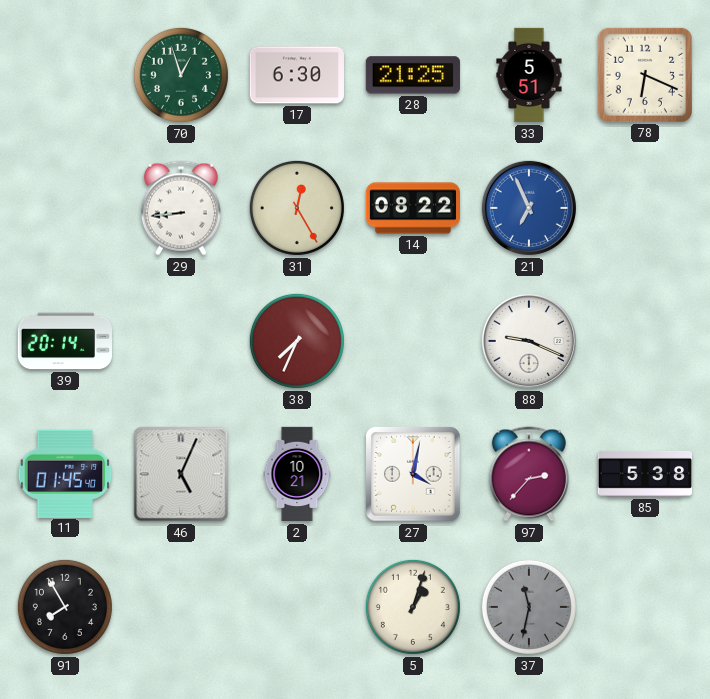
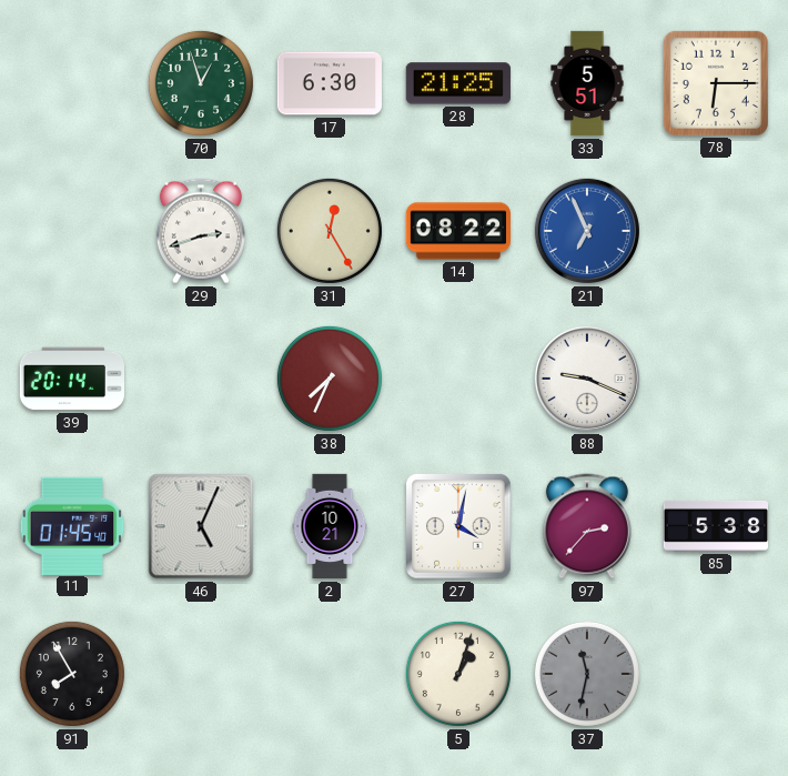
78: 6:19 -> 6:15
29: 8:44 -> 2:42
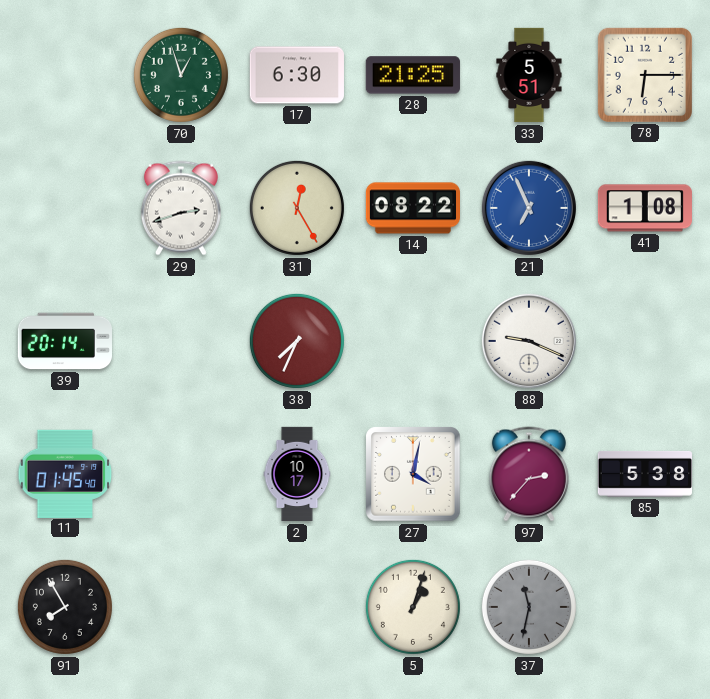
41: none -> 1:08
46: 5:04 -> none
2: 10:21 -> 10:17
